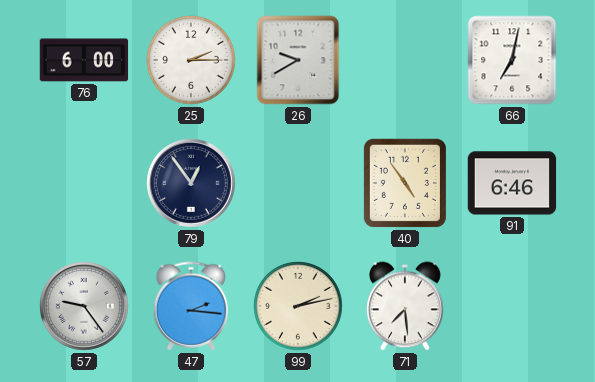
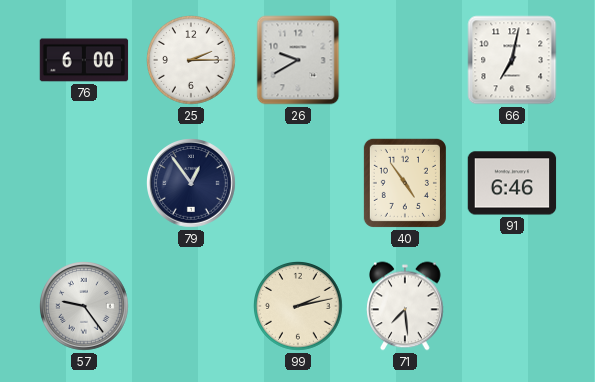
47: 2:16 -> none
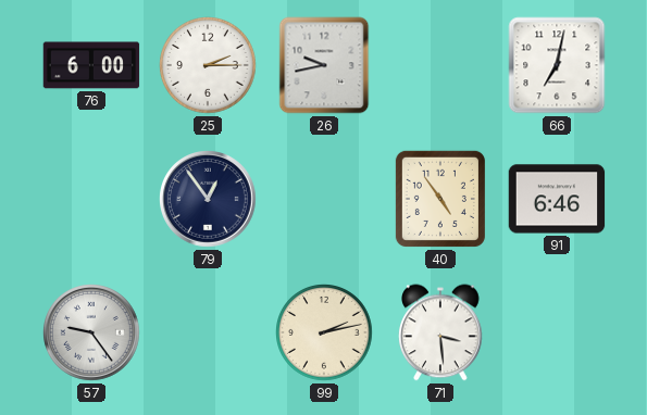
26: 9:40 -> 9:43
71: 7:29 -> 3:29
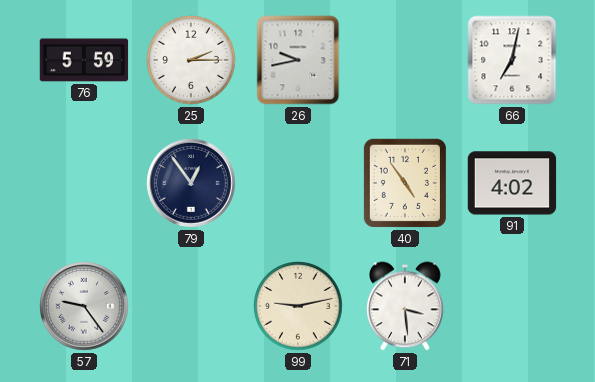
76: 6:00 -> 5:59
91: 6:46 -> 4:02
99: 2:13 -> 9:13
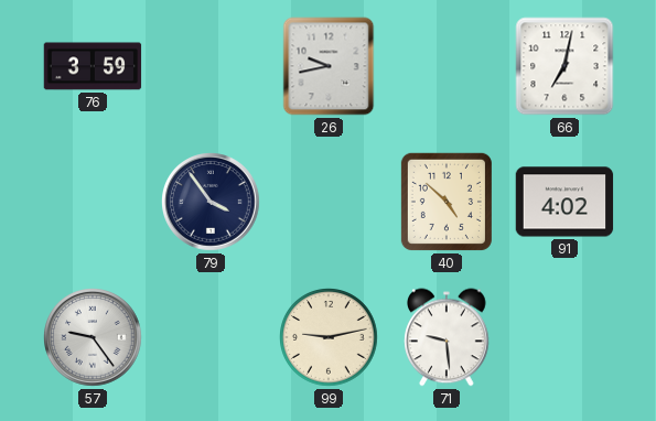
76: 5:59 -> 3:59
25: 2:15 -> none
79: 12:54 -> 3:54
40: 4:54 -> 4:52
71: 3:29 -> 9:29
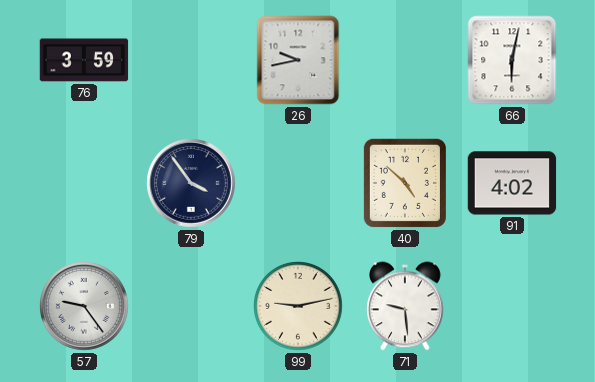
66: 7:02 -> 6:02
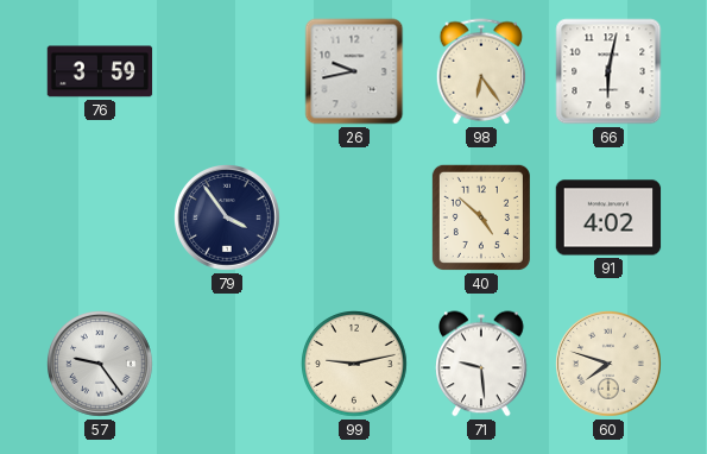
98: none -> 6:24
60: none -> 7:48
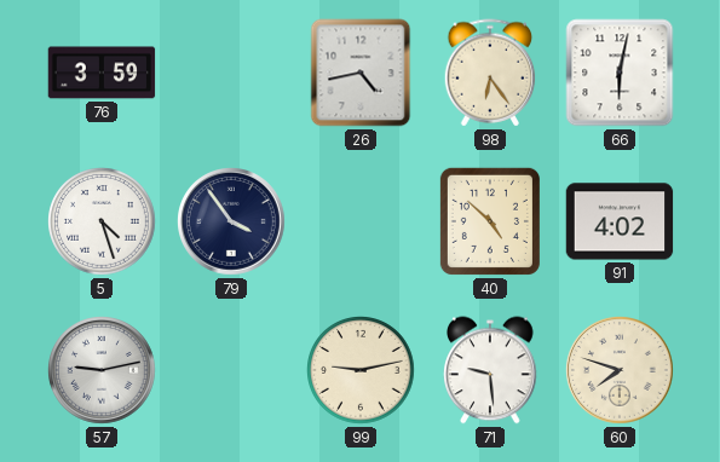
26: 9:43 -> 4:43
5: none -> 4:27
57: 9:24 -> 9:13
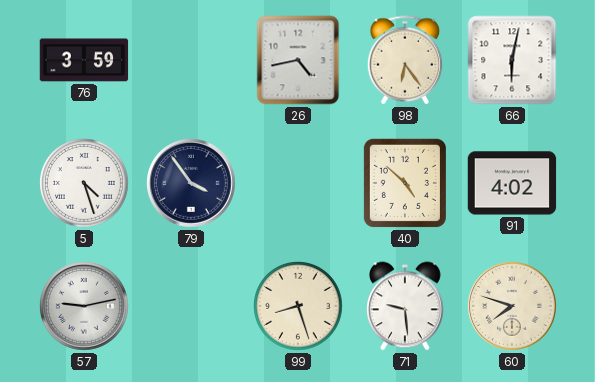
99: 9:13 -> 8:27
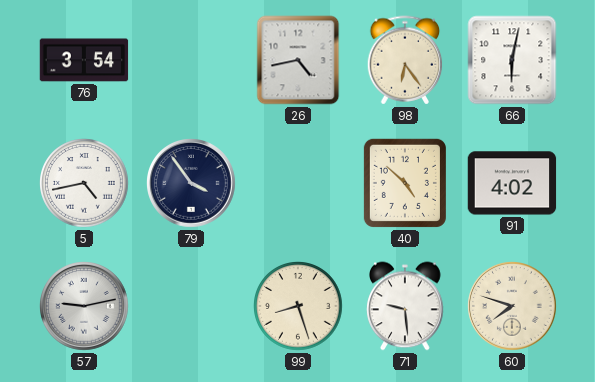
76: 3:59 -> 3:54
5: 4:27 -> 4:43
